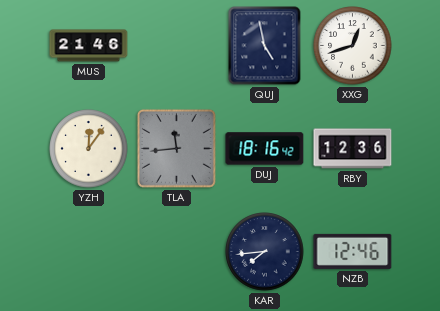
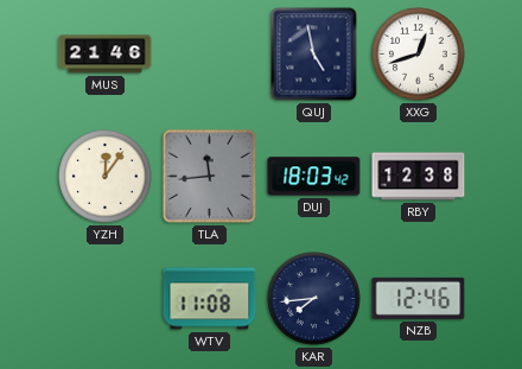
DUJ: 18:16 -> 18:03
RBY: 12:36 -> 12:38
WTV: none -> 11:08
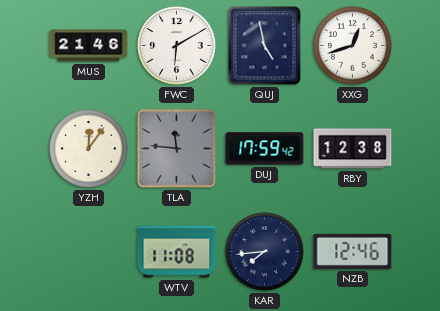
FWC: none -> 6:10
TLA: 11:44 -> 11:46
DUJ: 18:03 -> 17:59
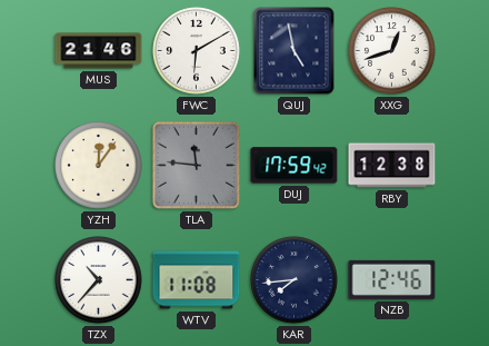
TZX: none -> 10:37
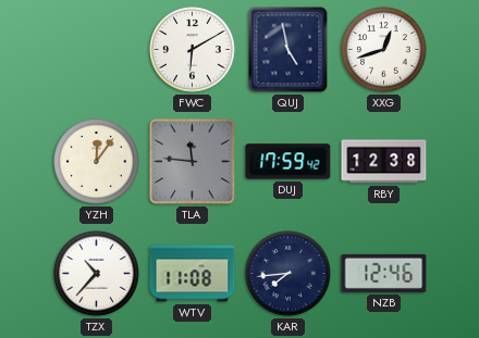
MUS: 21:46 -> none
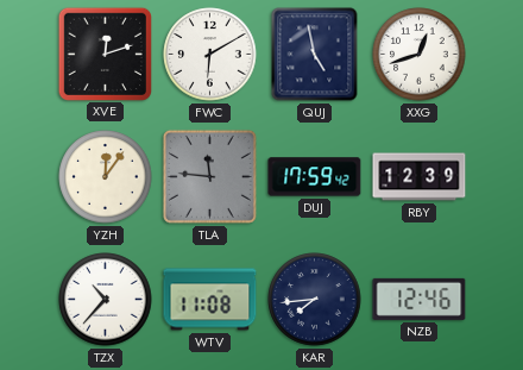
XVE: none -> 12:12
RBY: 12:38 -> 12:39
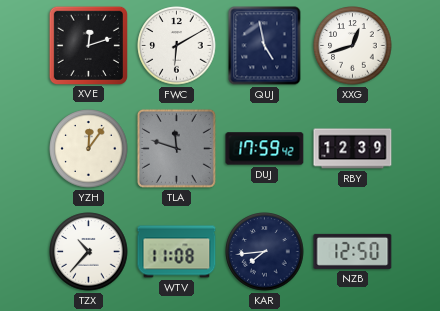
TLA: 11:46 -> 11:48
NZB: 12:46 -> 12:50
